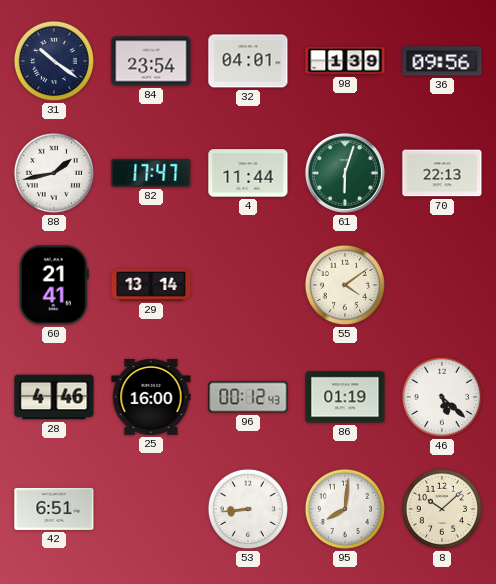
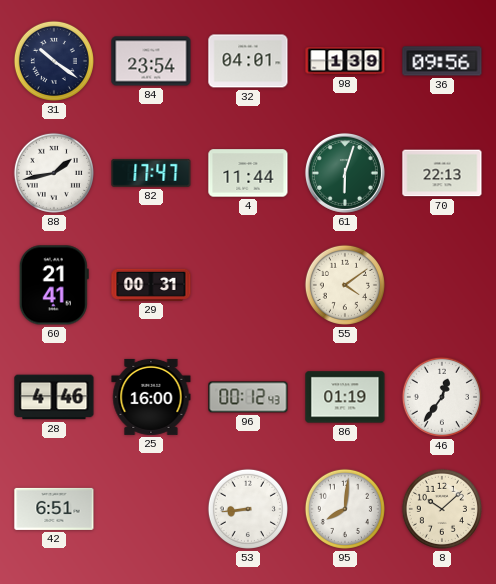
29: 13:14 -> 00:31
46: 5:22 -> 12:36
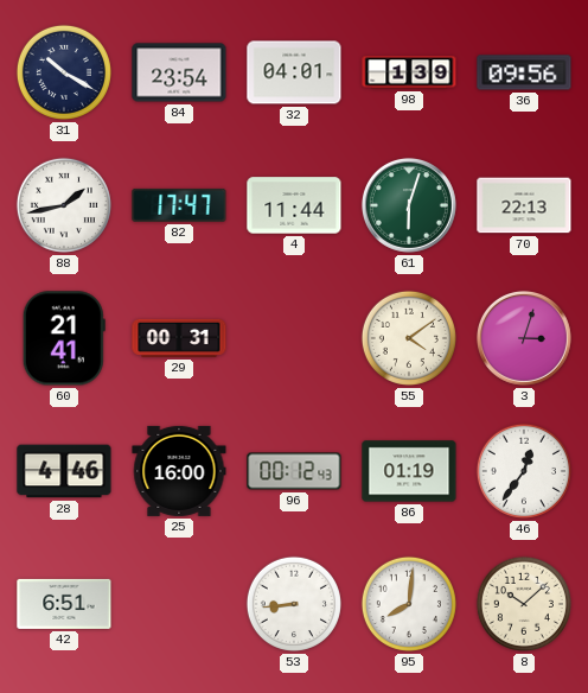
31: 10:21 -> 10:20
3: none -> 3:03
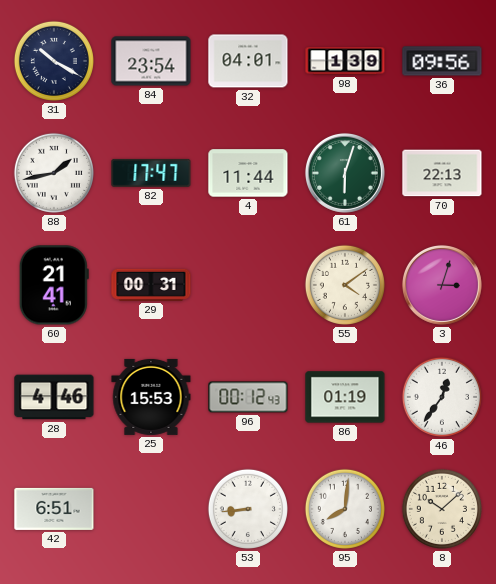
25: 16:00 -> 15:53
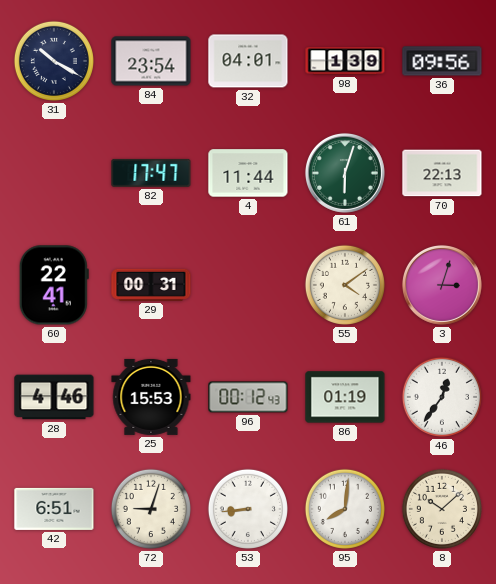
88: 1:43 -> none
60: 21:41 -> 22:41
72: none -> 9:03
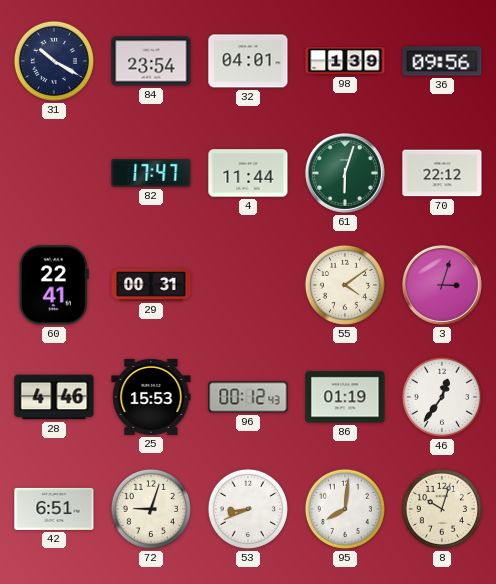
70: 22:13 -> 22:12
53: 8:44 -> 8:41
8: 10:08 -> 10:03
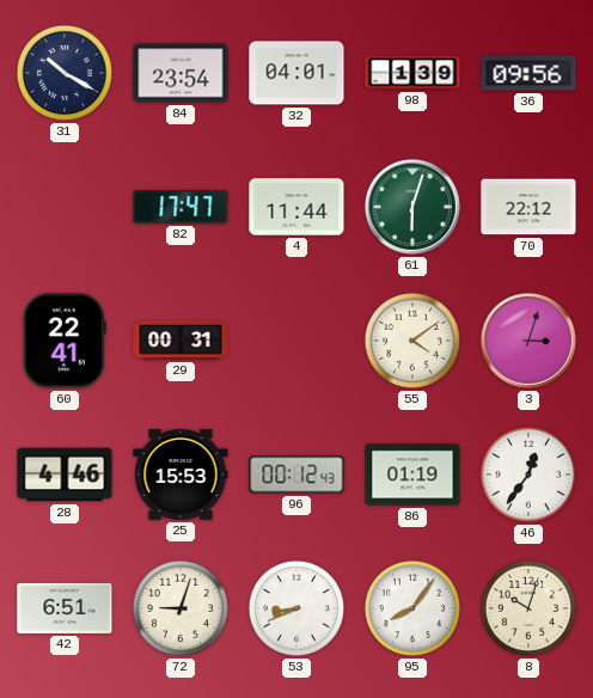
95: 8:01 -> 8:06
